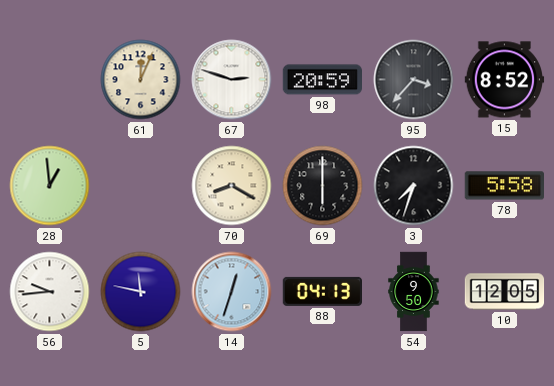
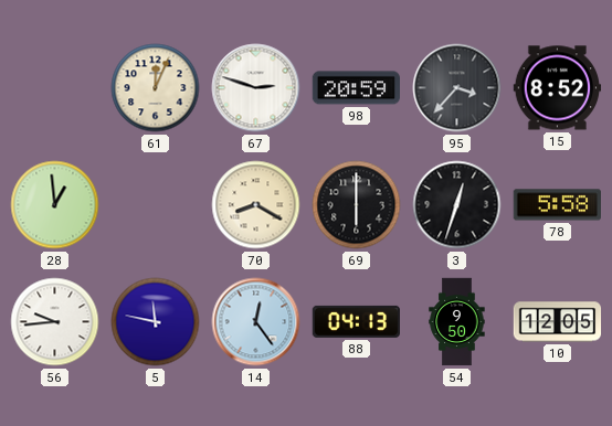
3: 7:33 -> 12:33
14: 12:33 -> 12:24
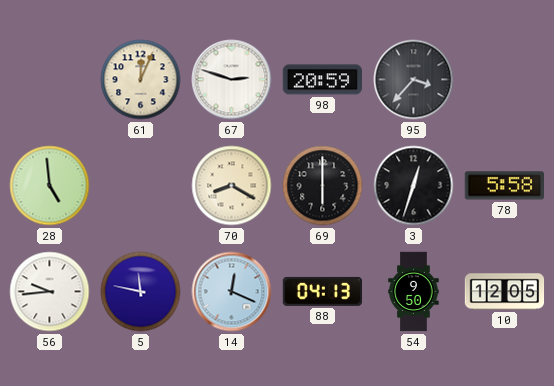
15: 8:52 -> none
28: 12:59 -> 4:59
14: 12:24 -> 12:19
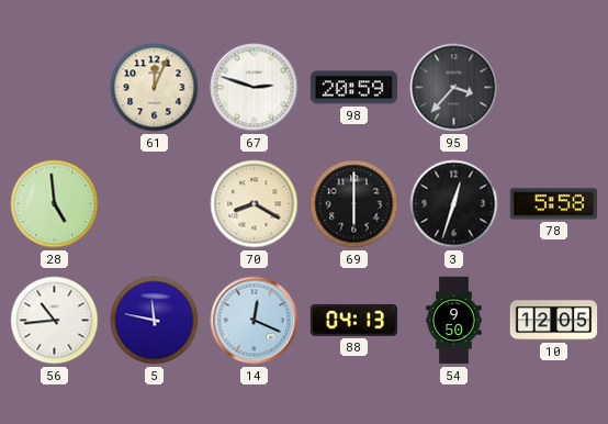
56: 9:44 -> 10:44
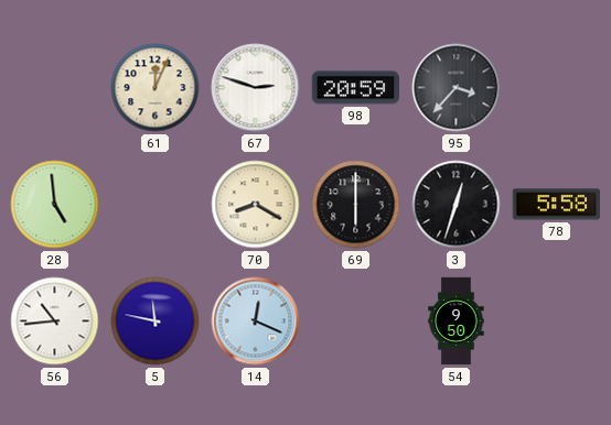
88: 04:13 -> none
10: 12:05 -> none
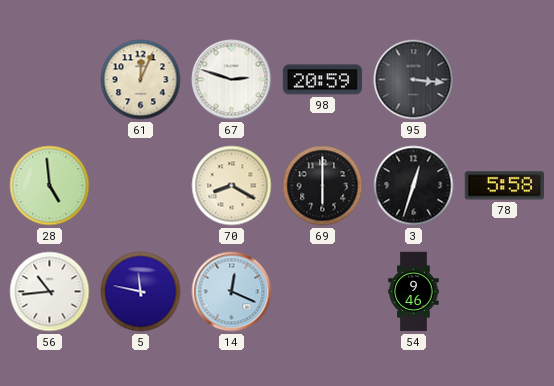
95: 3:37 -> 3:16
54: 9:50 -> 9:46
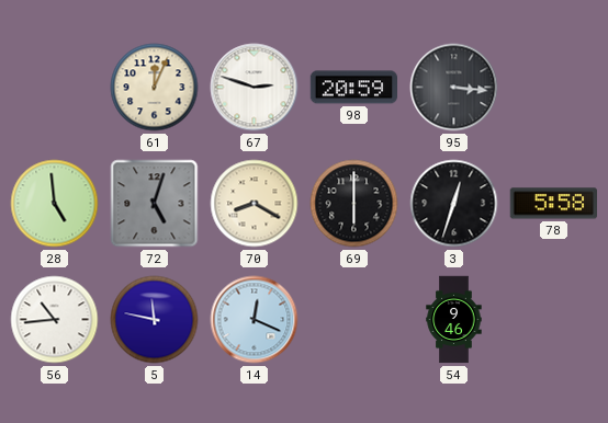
72: none -> 5:03
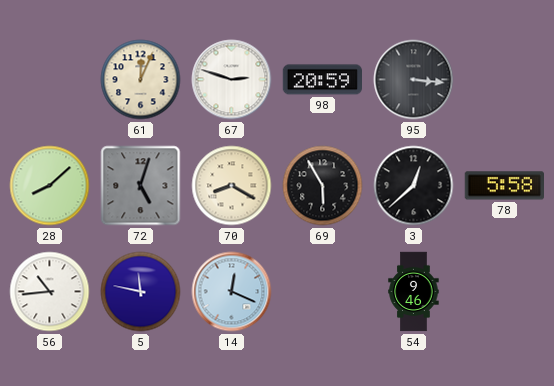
28: 4:59 -> 8:08
69: 6:00 -> 5:55
3: 12:33 -> 12:38
